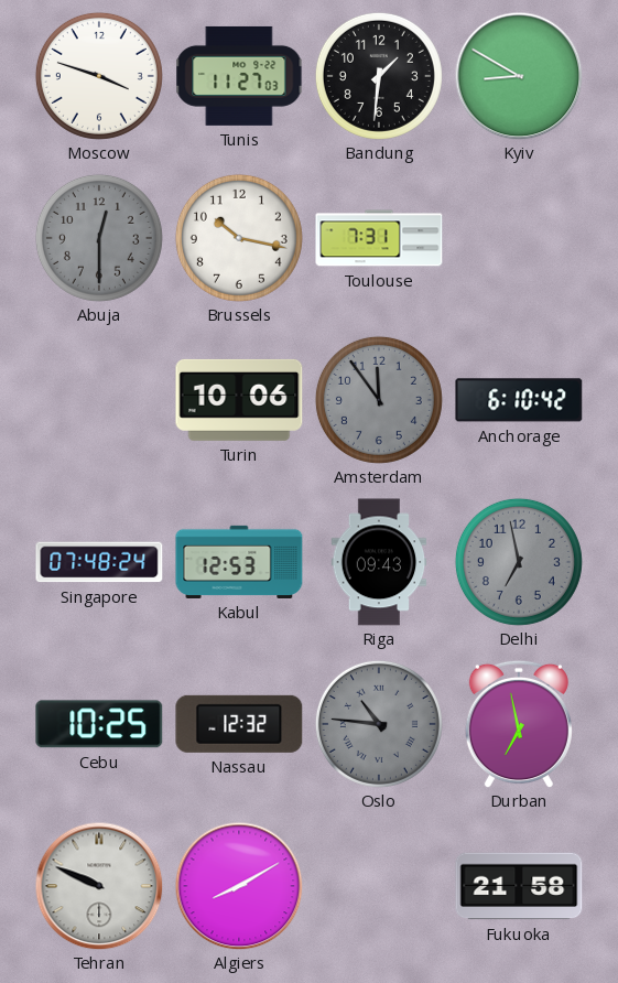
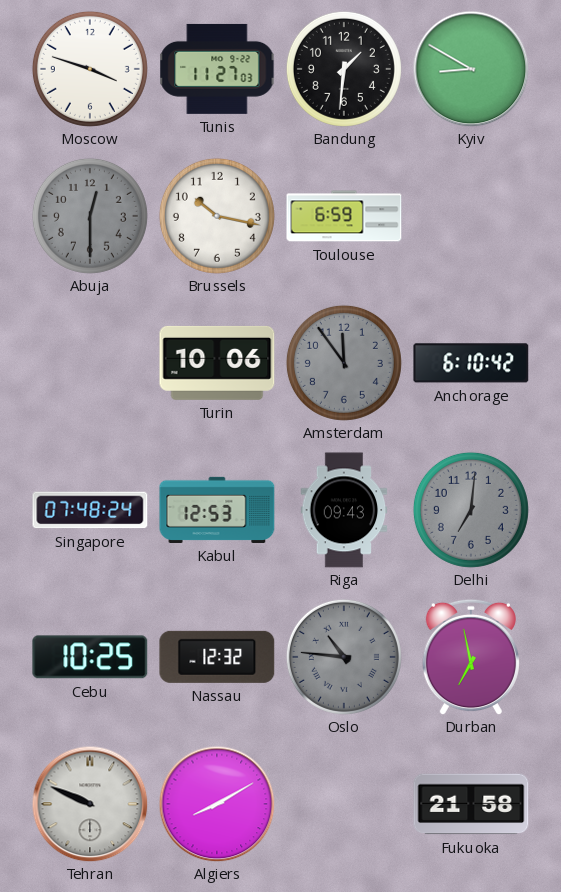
Toulouse: 7:31 -> 6:59
Delhi: 6:58 -> 7:01
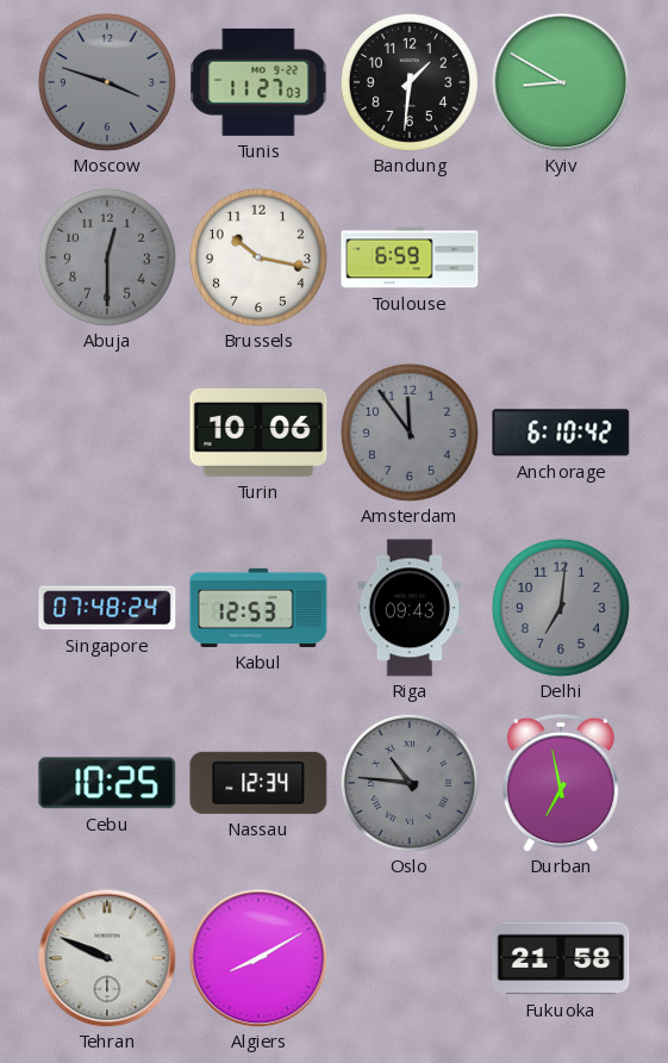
Moscow dial: white -> grey
Nassau: 12:32 -> 12:34
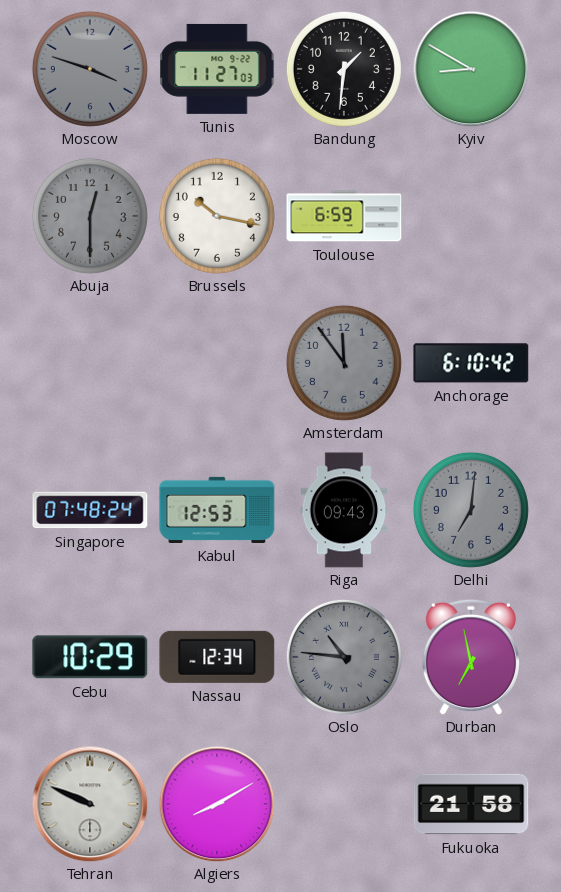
Turin: 10:06 -> none
Cebu: 10:25 -> 10:29
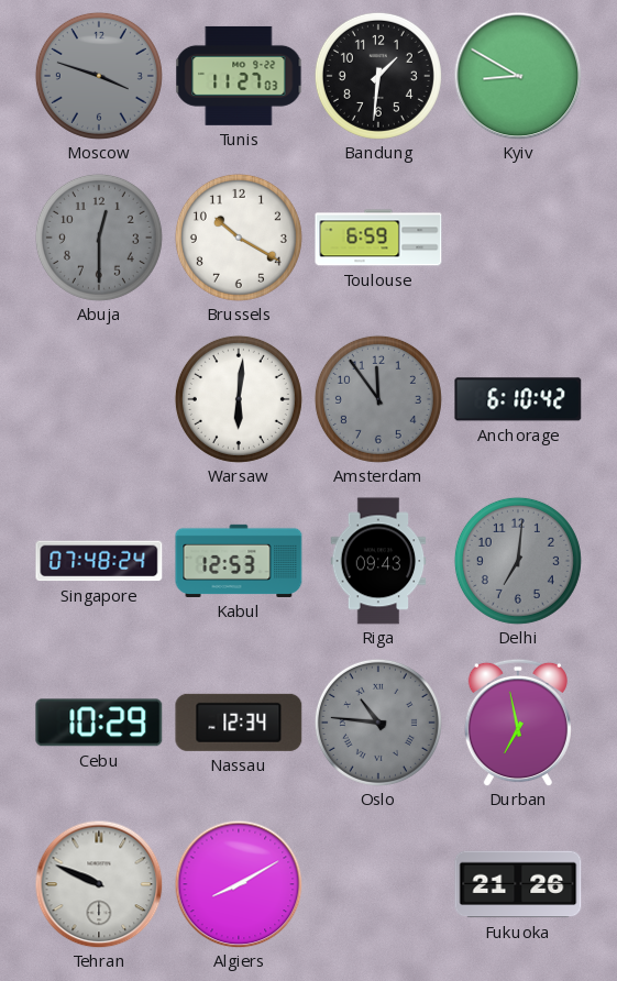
Brussels: 10:17 -> 10:20
Warsaw: none -> 6:01
Fukuoka: 21:58 -> 21:26
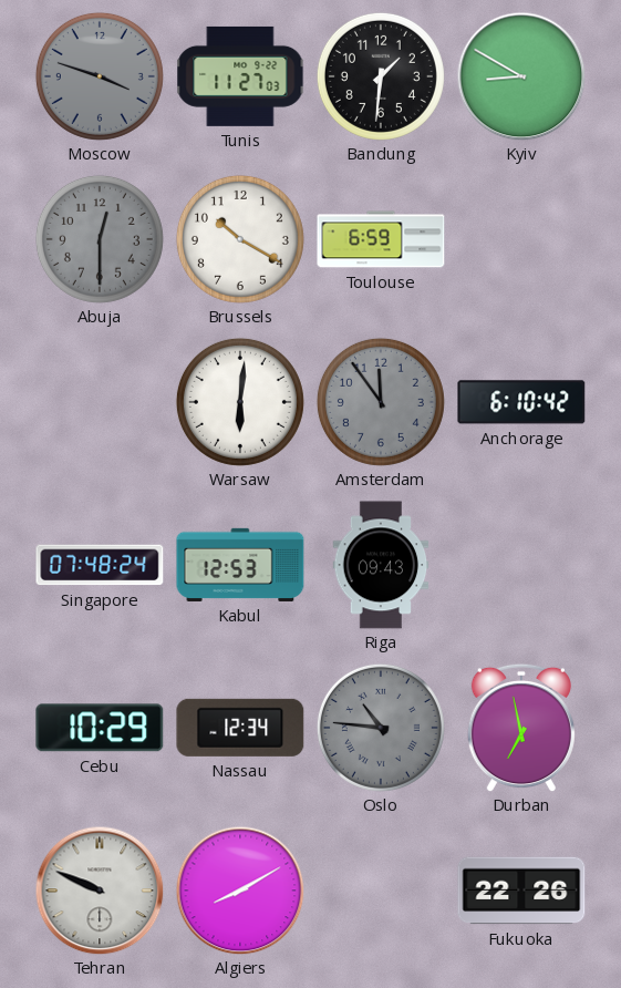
Delhi: 7:01 -> none
Fukuoka: 21:26 -> 22:26
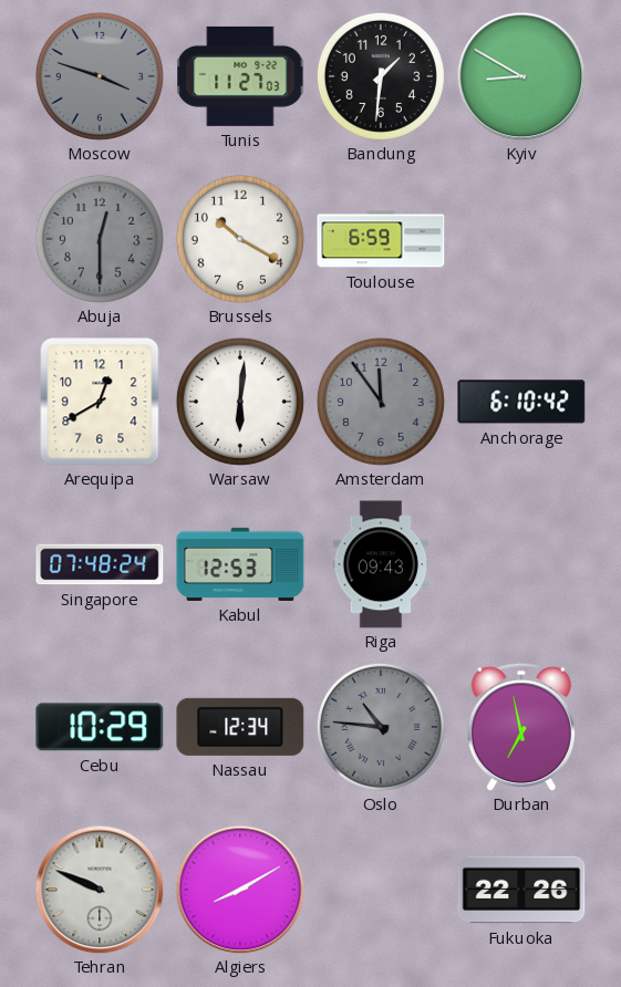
Arequipa: none -> 12:40
